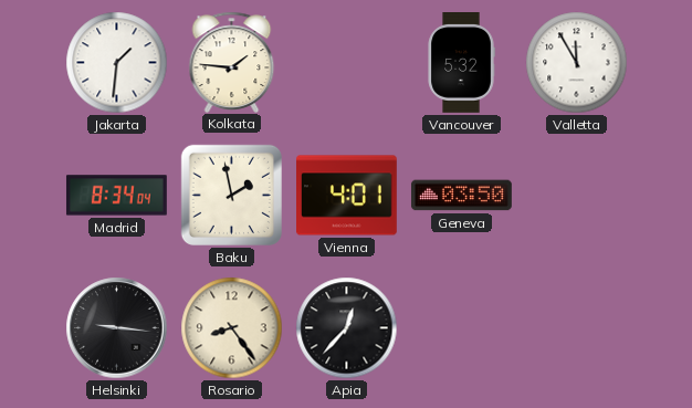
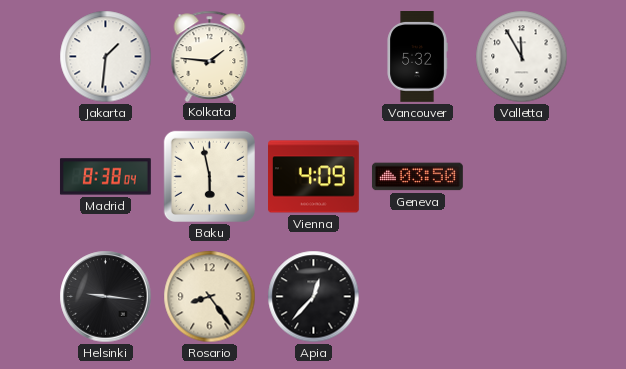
Madrid: 8:34 -> 8:38
Baku: 1:58 -> 5:58
Vienna: 4:01 -> 4:09
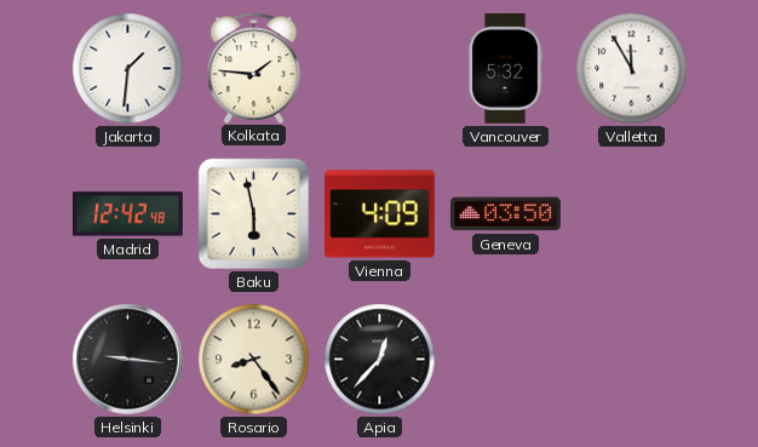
Madrid: 8:38 -> 12:42
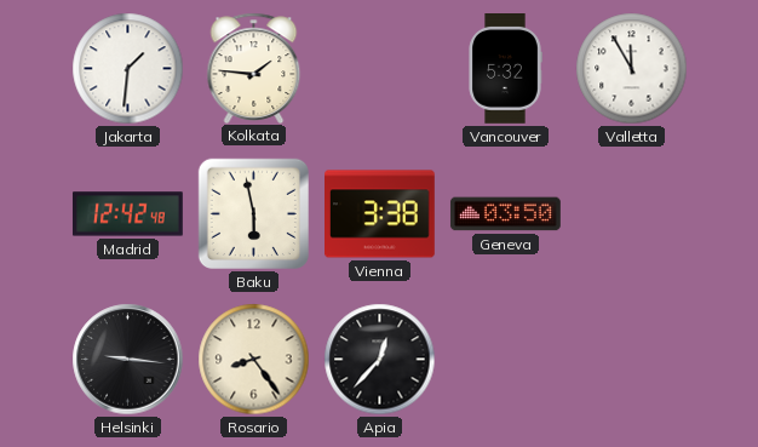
Vienna: 4:09 -> 3:38
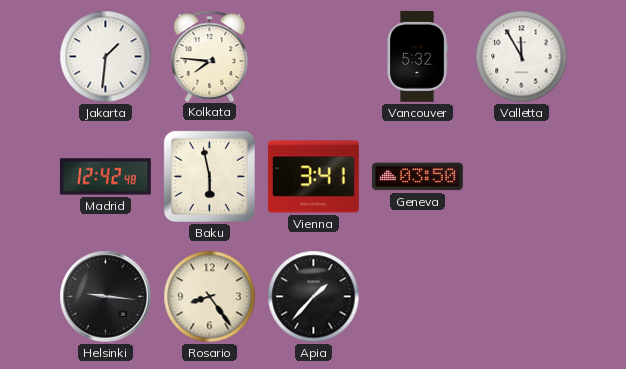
Kolkata: 1:46 -> 7:46
Vienna: 3:38 -> 3:41
Apia: 12:37 -> 1:37
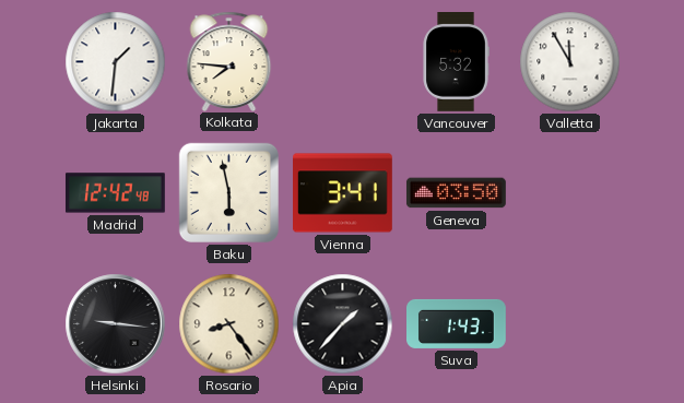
Suva: none -> 1:43
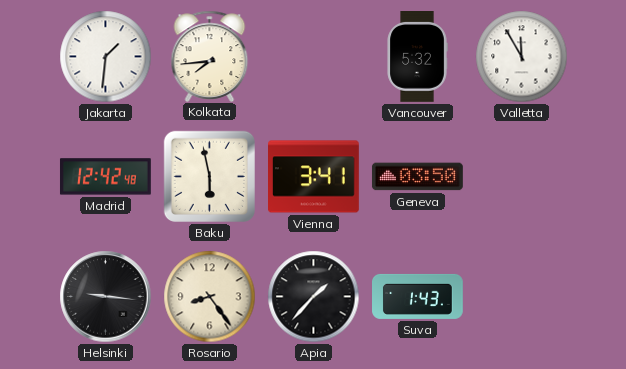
Kolkata: 7:46 -> 7:44
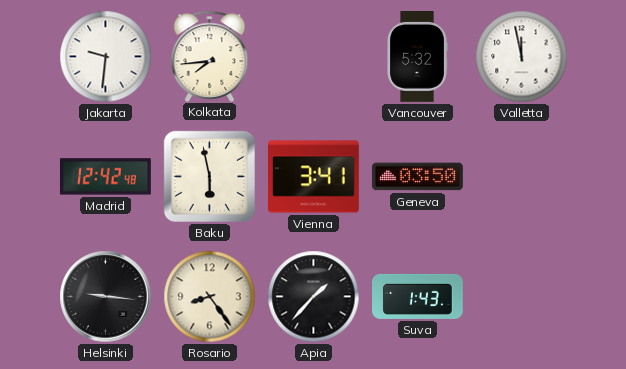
Jakarta: 1:31 -> 9:31
Valletta: 11:55 -> 11:58
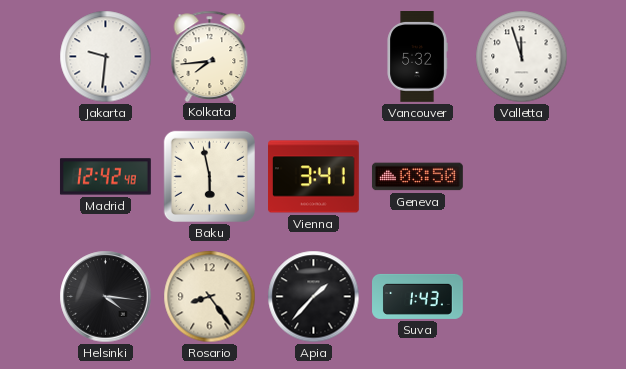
Valletta: 11:58 -> 11:57
Helsinki: 9:16 -> 4:16
